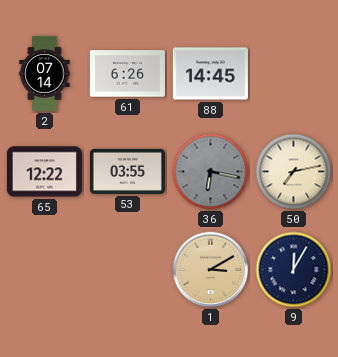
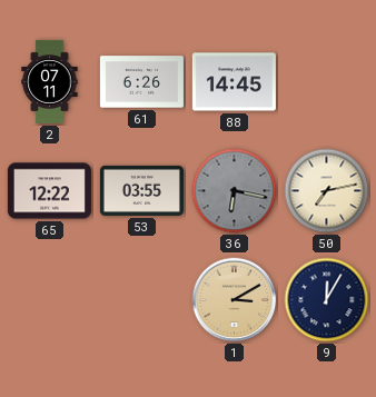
2: 07:14 -> 07:11
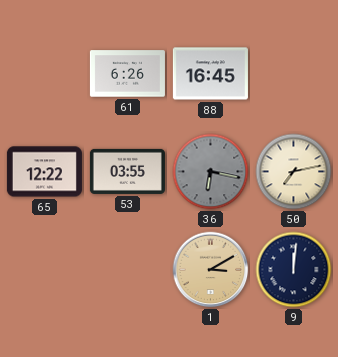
2: 07:11 -> none
88: 14:45 -> 16:45
9: 12:05 -> 12:01
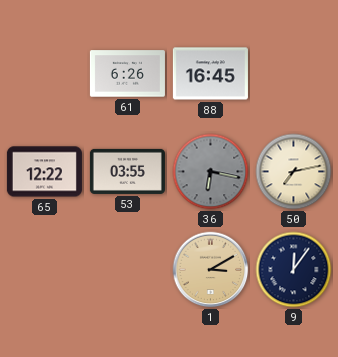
9: 12:01 -> 12:06
